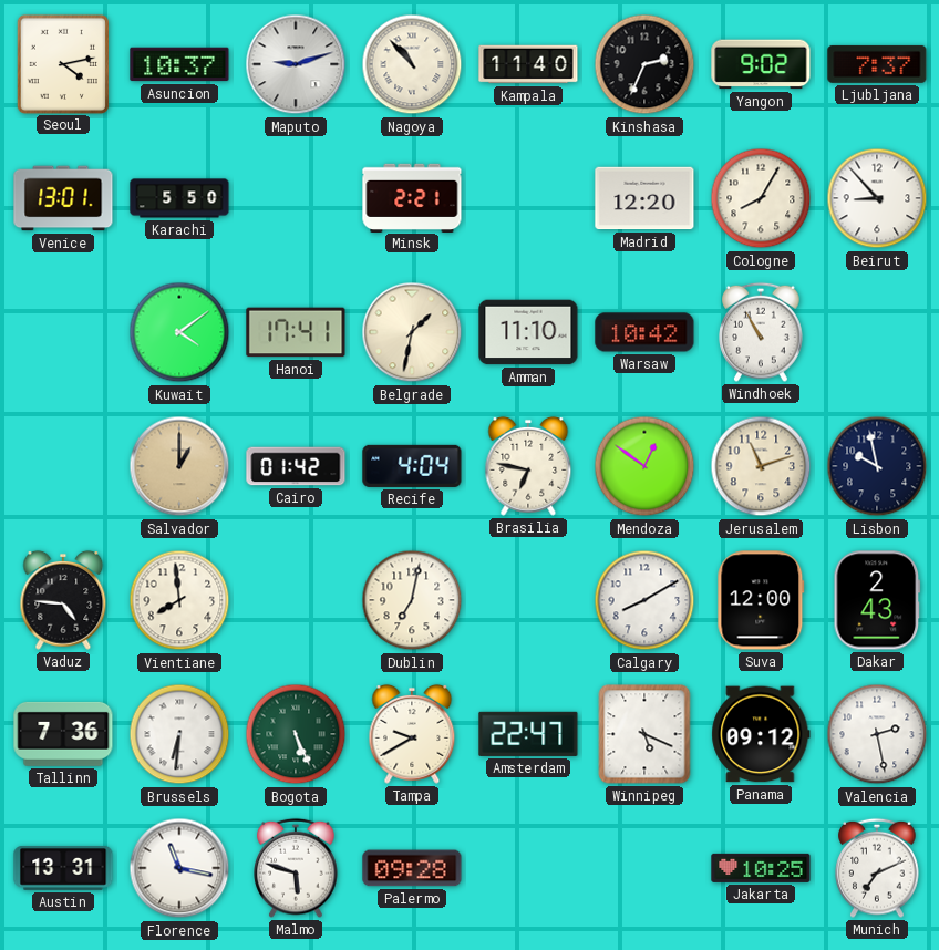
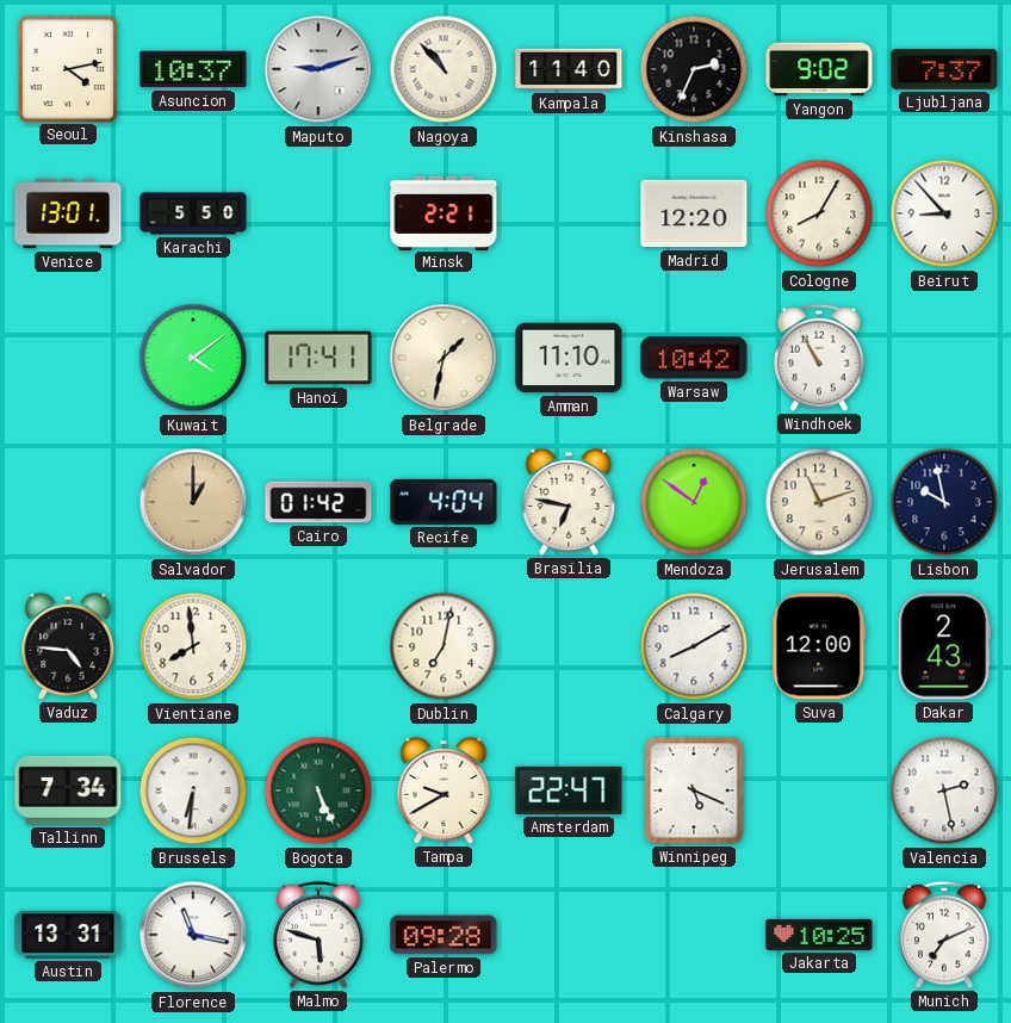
Tallinn: 7:36 -> 7:34
Panama: 09:12 -> none
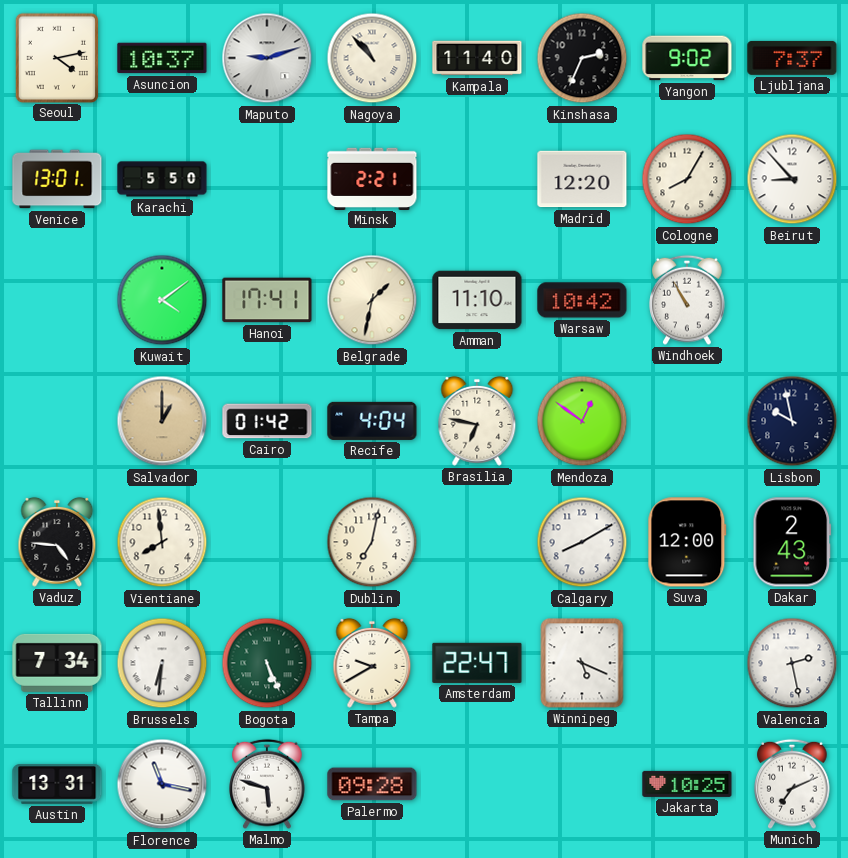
Jerusalem: 11:12 -> none
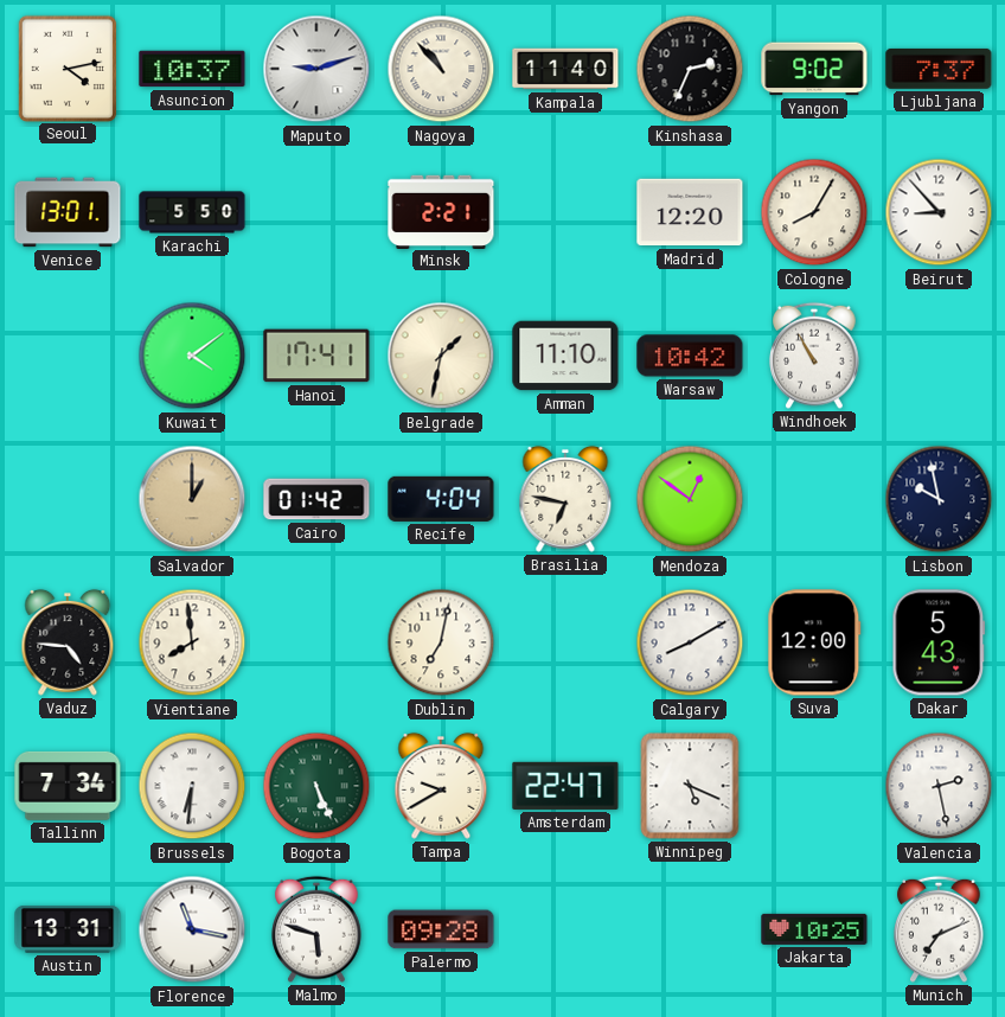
Dakar: 2:43 -> 5:43
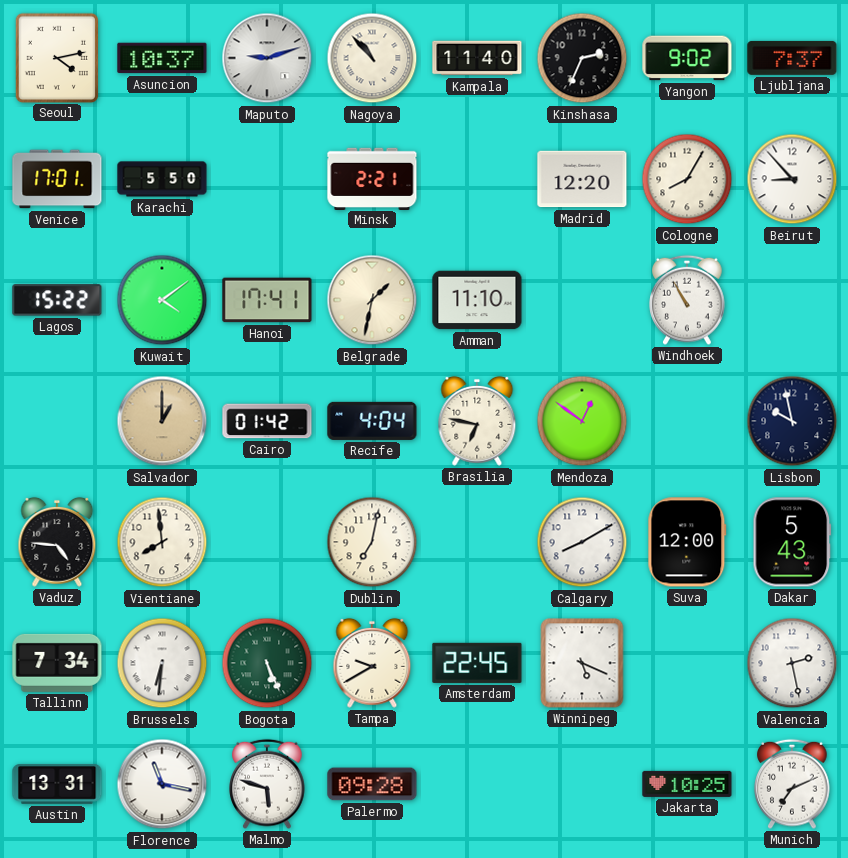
Venice: 13:01 -> 17:01
Lagos: none -> 15:22
Warsaw: 10:42 -> none
Amsterdam: 22:47 -> 22:45
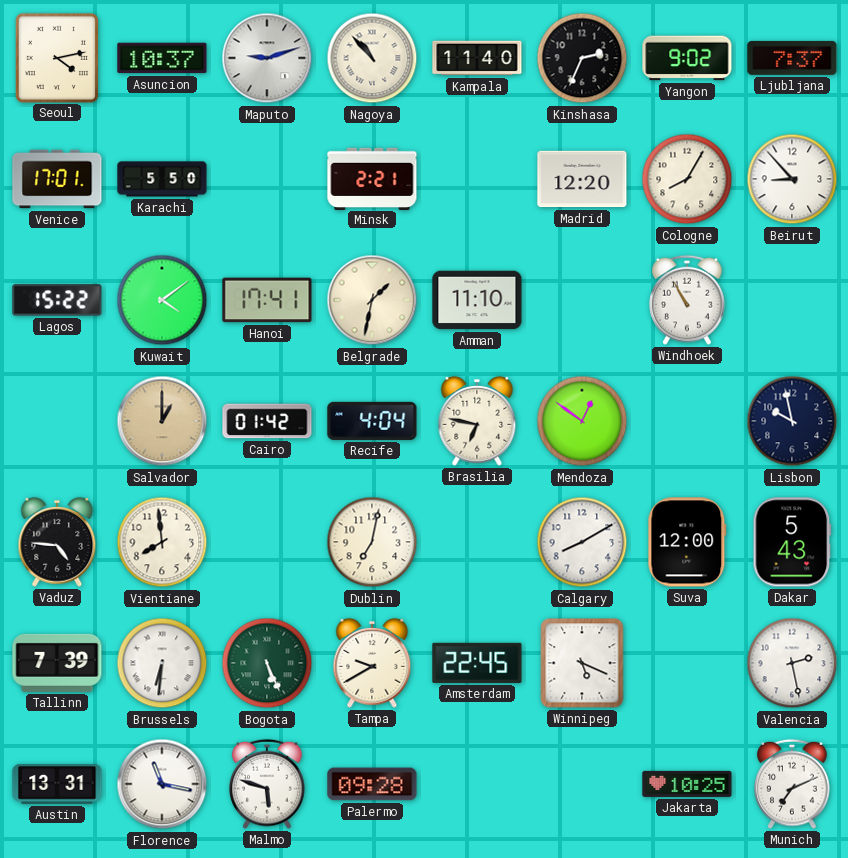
Tallinn: 7:34 -> 7:39
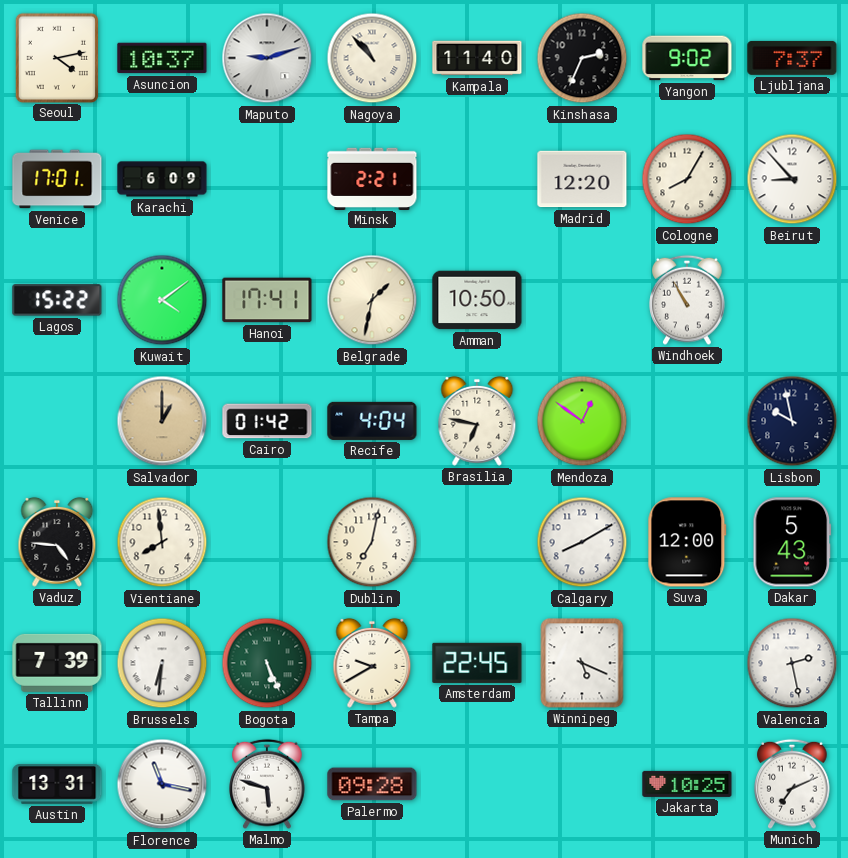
Karachi: 5:50 -> 6:09
Amman: 11:10 -> 10:50
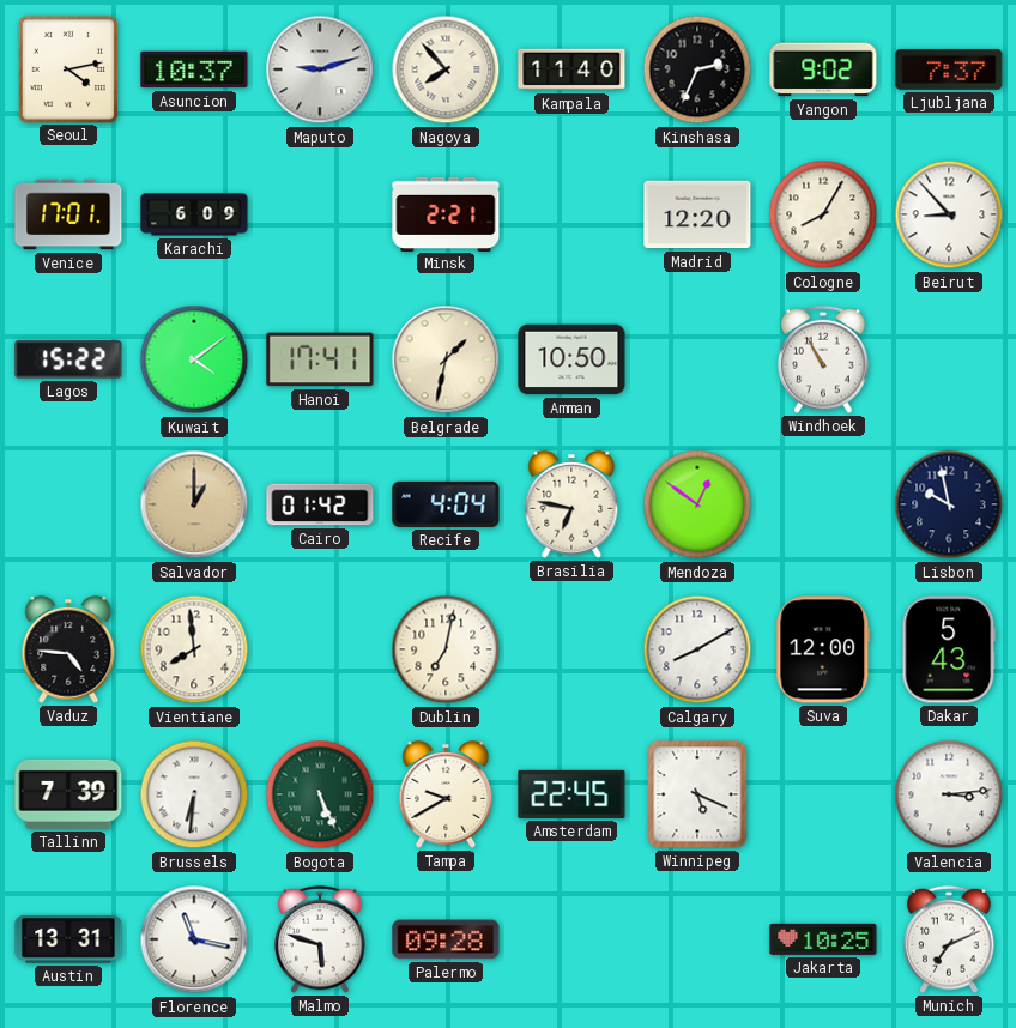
Nagoya: 10:53 -> 7:53
Valencia: 2:28 -> 3:14
